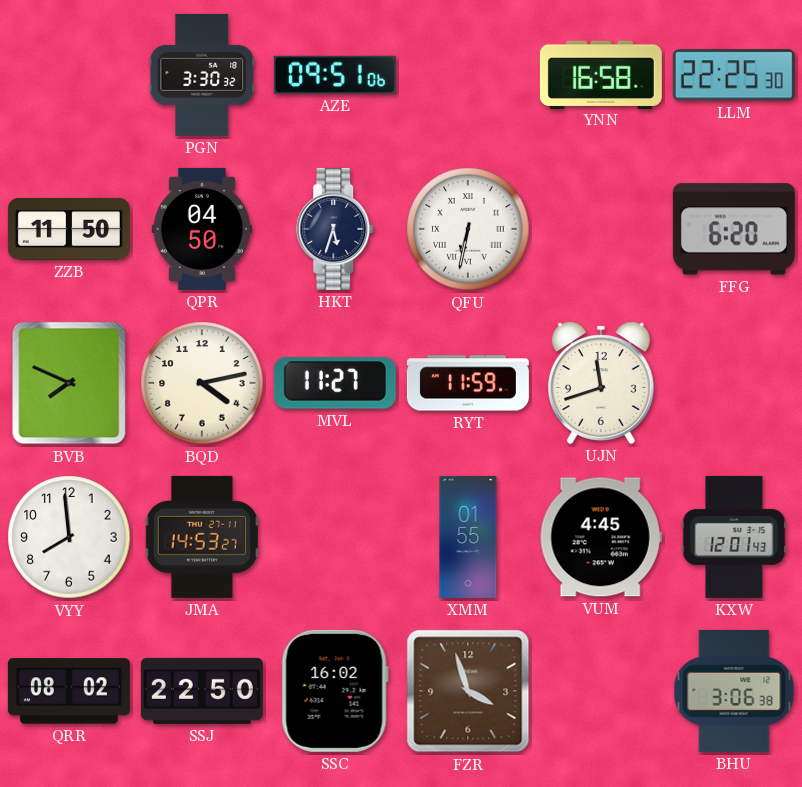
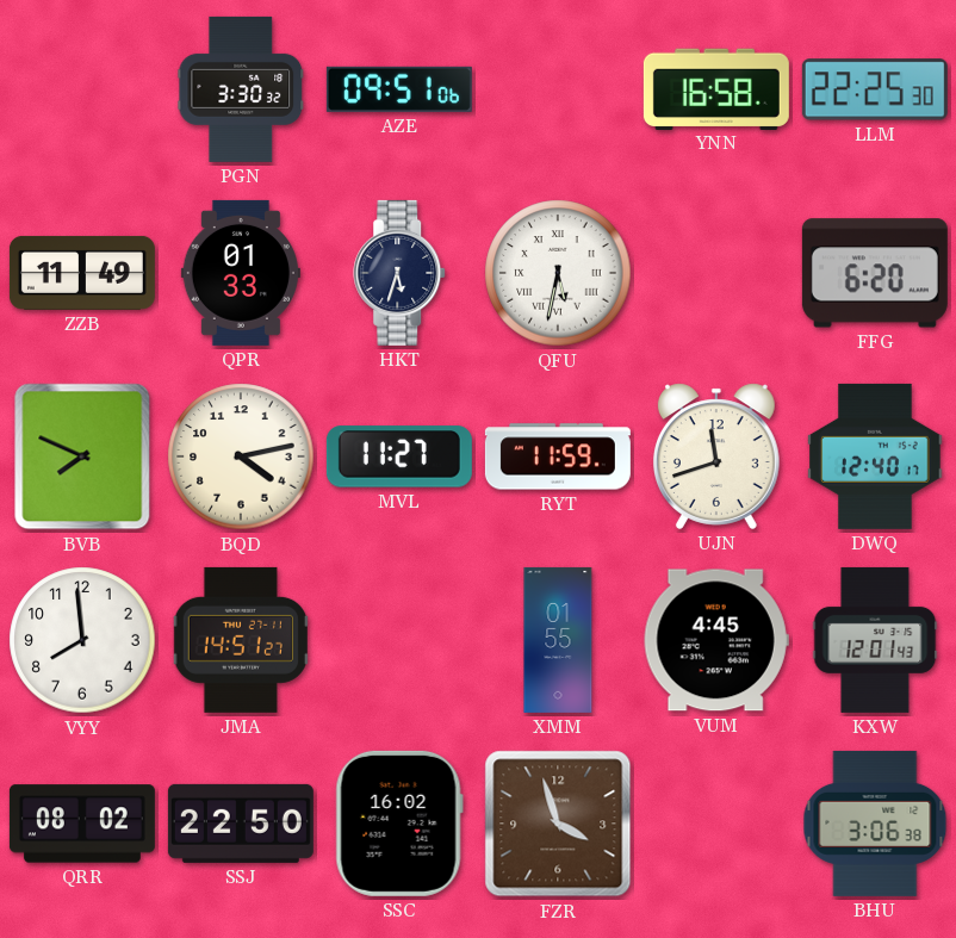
ZZB: 11:50 -> 11:49
QPR: 04:50 -> 01:33
QFU: 6:32 -> 5:32
DWQ: none -> 12:40
JMA: 14:53 -> 14:51
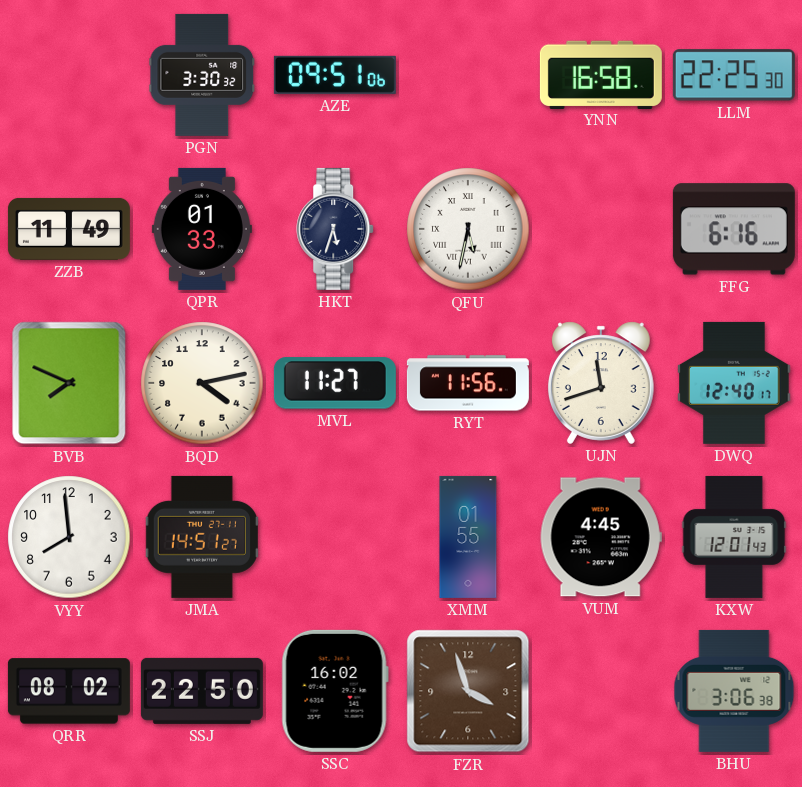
FFG: 6:20 -> 6:16
RYT: 11:59 -> 11:56
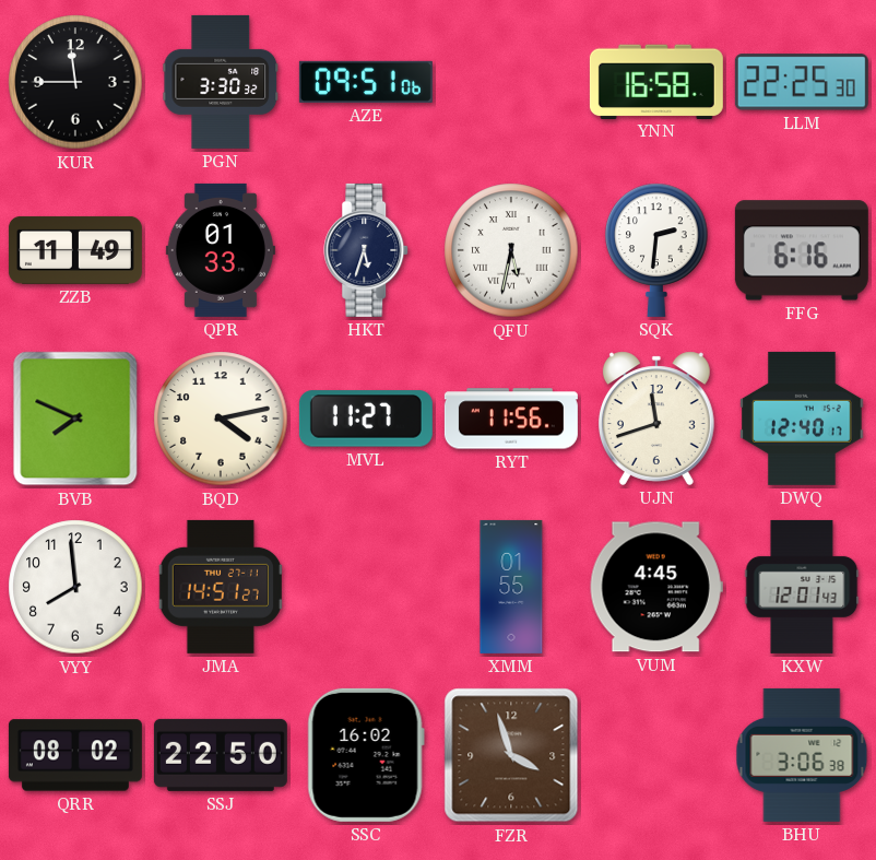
KUR: none -> 11:45
SQK: none -> 2:31
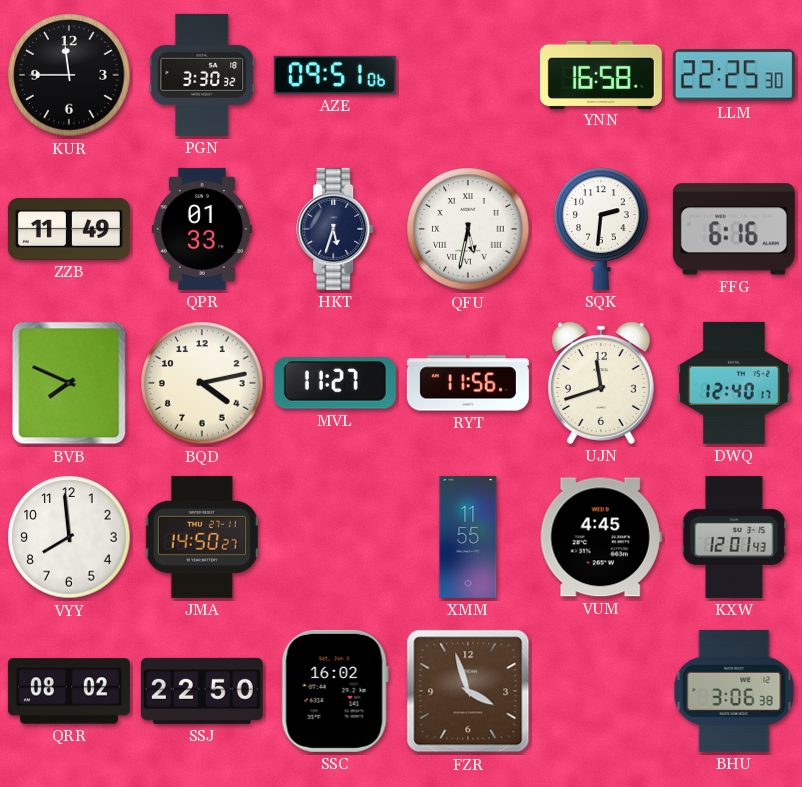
JMA: 14:51 -> 14:50
XMM: 01:55 -> 11:55
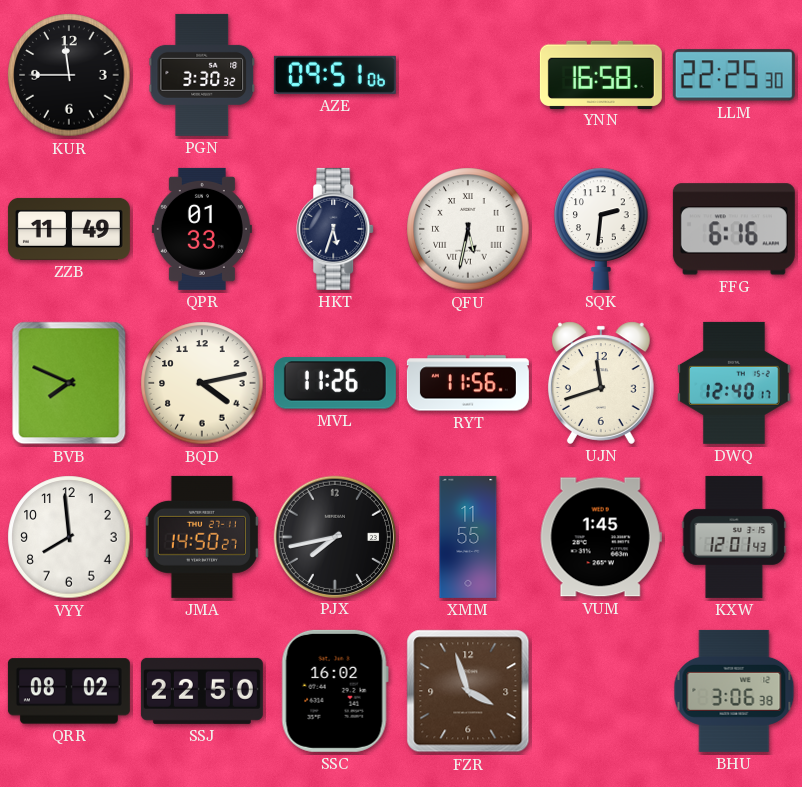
MVL: 11:27 -> 11:26
PJX: none -> 7:43
VUM: 4:45 -> 1:45
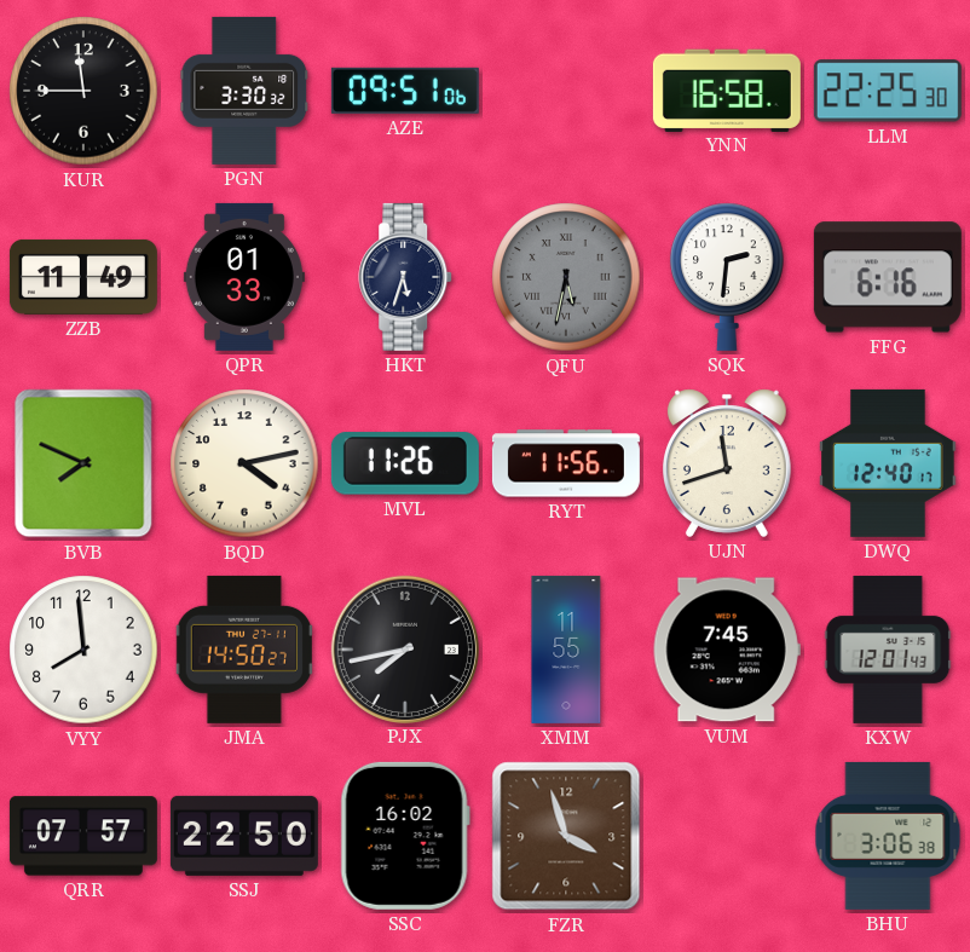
QFU dial: white -> grey
VUM: 1:45 -> 7:45
QRR: 08:02 -> 07:57
